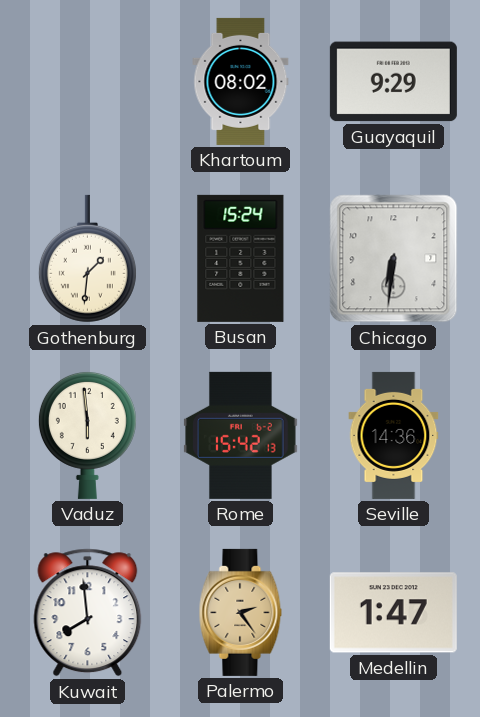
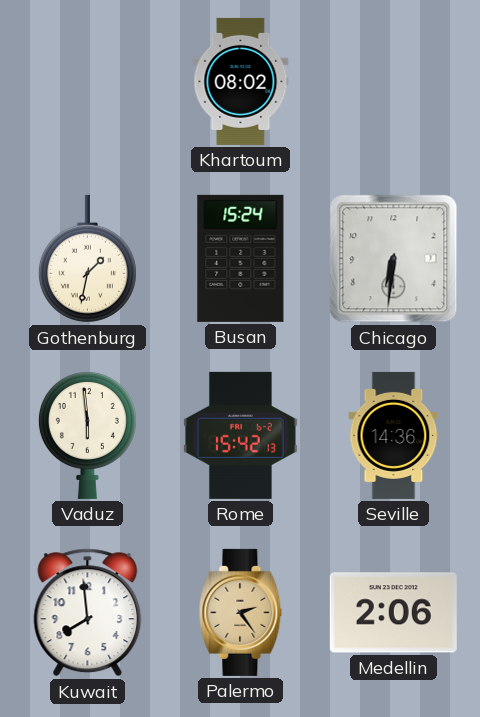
Guayaquil: 9:29 -> none
Gothenburg: 1:31 -> 1:32
Medellin: 1:47 -> 2:06
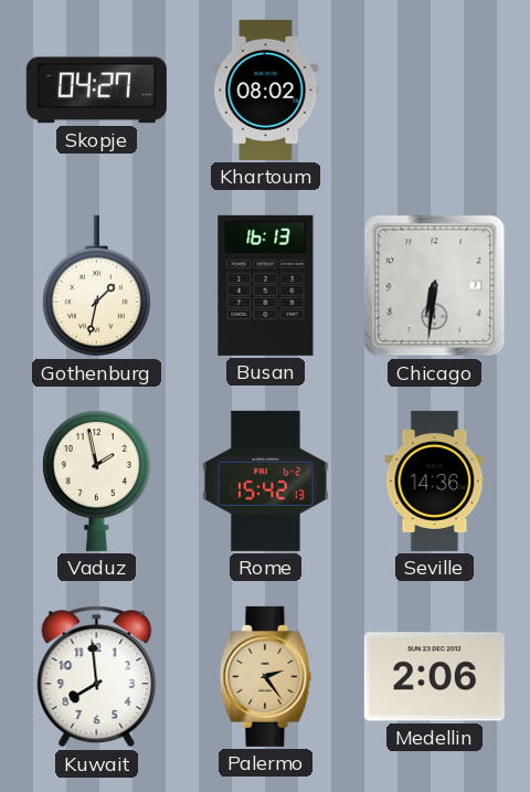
Skopje: none -> 04:27
Busan: 15:24 -> 16:13
Vaduz: 5:59 -> 1:58
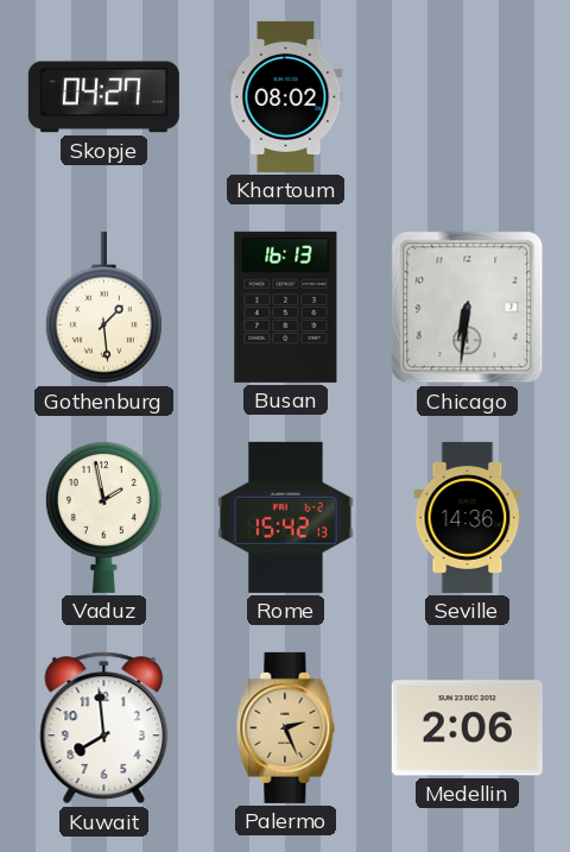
Gothenburg: 1:32 -> 1:29
Palermo: 2:24 -> 2:26
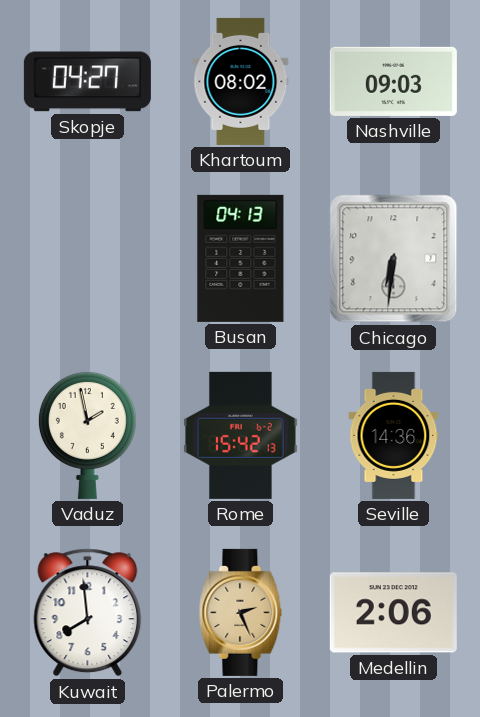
Nashville: none -> 09:03
Gothenburg: 1:29 -> none
Busan: 16:13 -> 04:13
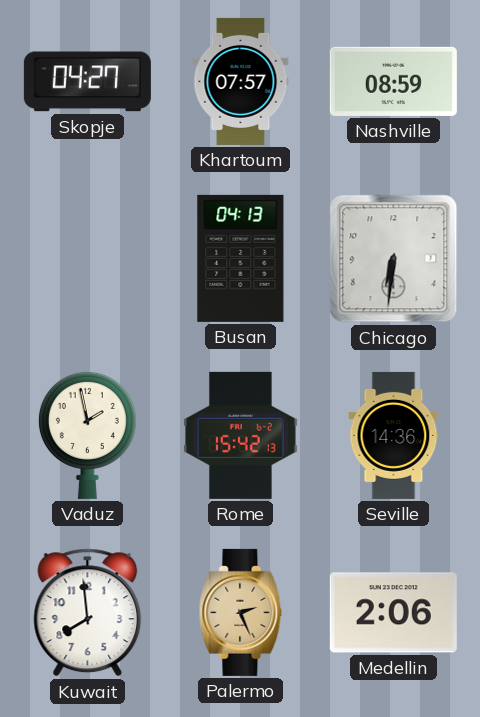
Khartoum: 08:02 -> 07:57
Nashville: 09:03 -> 08:59
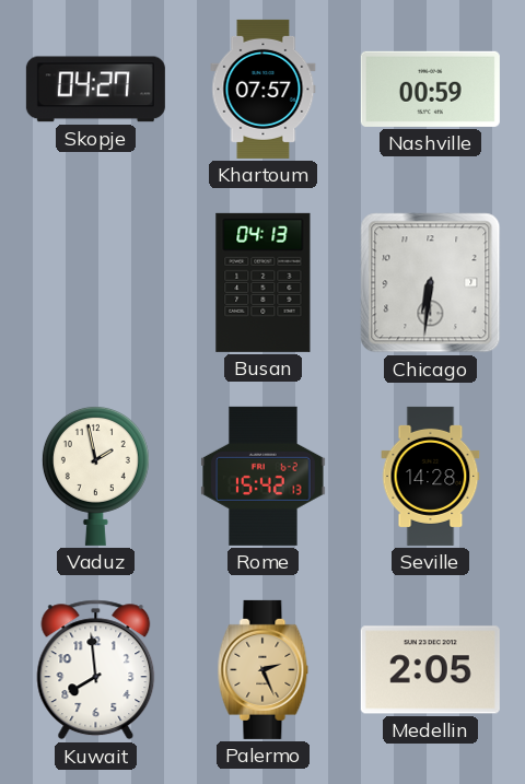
Nashville: 08:59 -> 00:59
Seville: 14:36 -> 14:28
Medellin: 2:06 -> 2:05
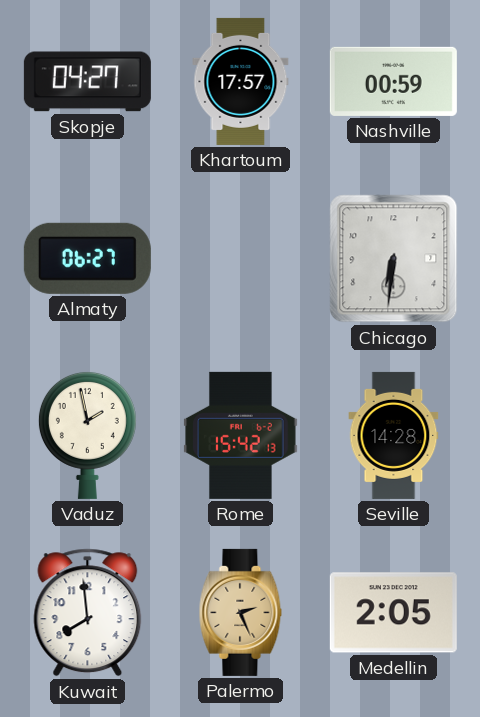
Khartoum: 07:57 -> 17:57
Almaty: none -> 06:27
Busan: 04:13 -> none
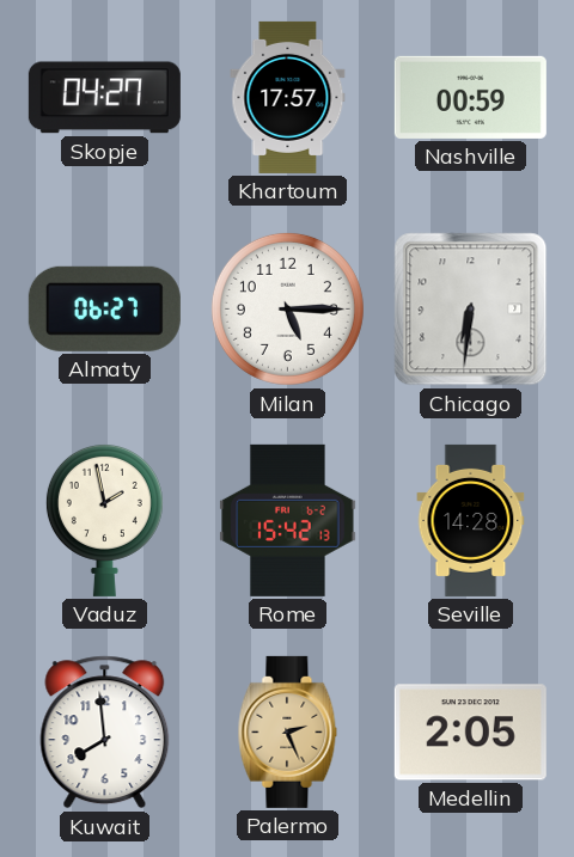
Milan: none -> 5:15
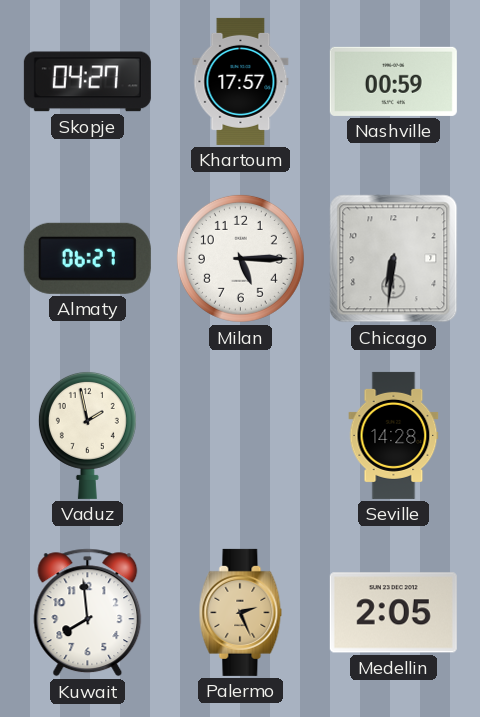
Rome: 15:42 -> none
